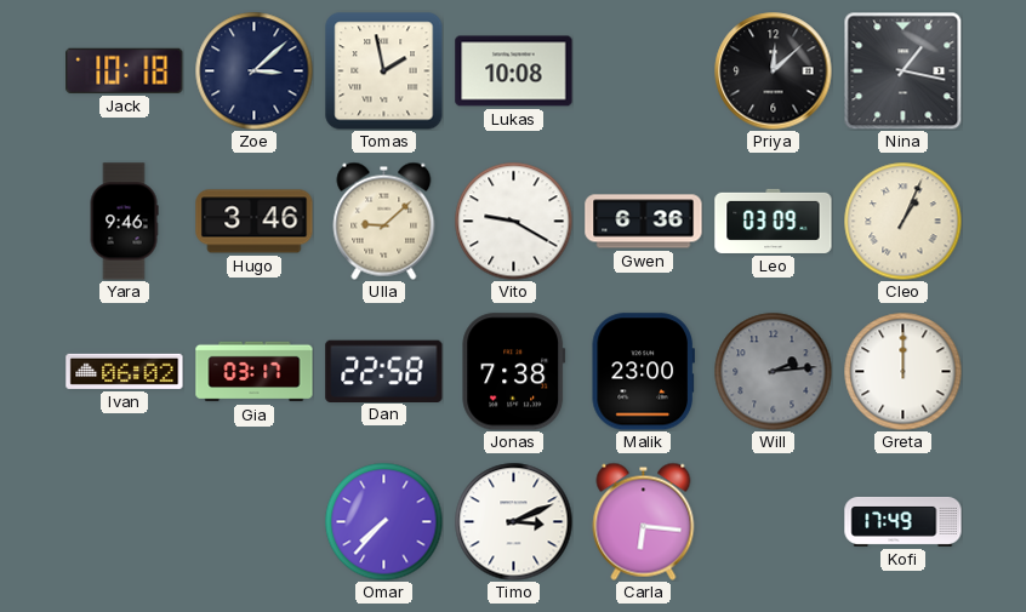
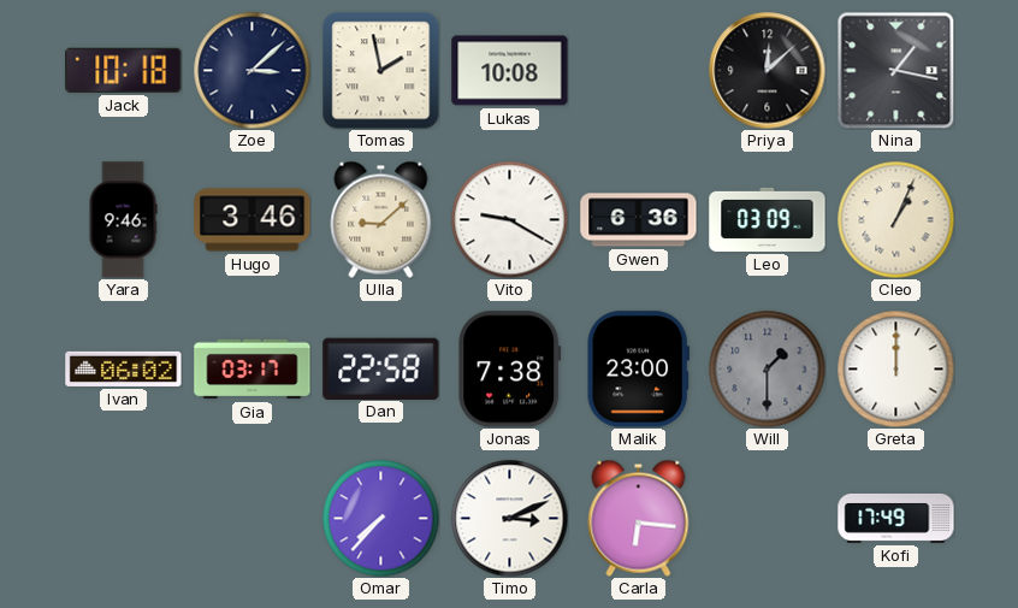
Will: 2:14 -> 1:30
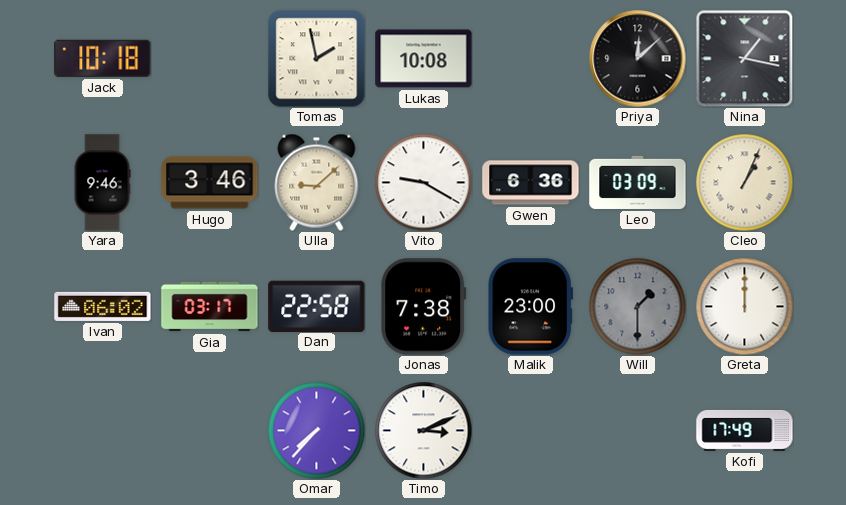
Zoe: 3:08 -> none
Carla: 6:16 -> none
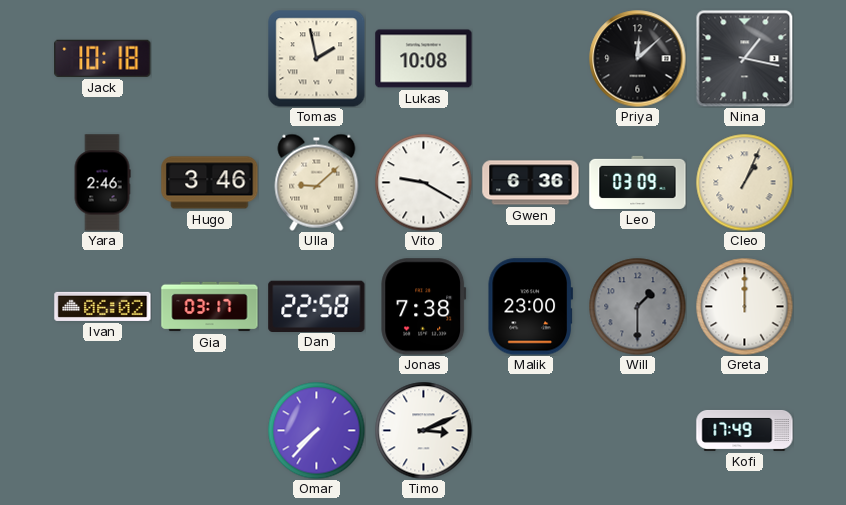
Yara: 9:46 -> 2:46
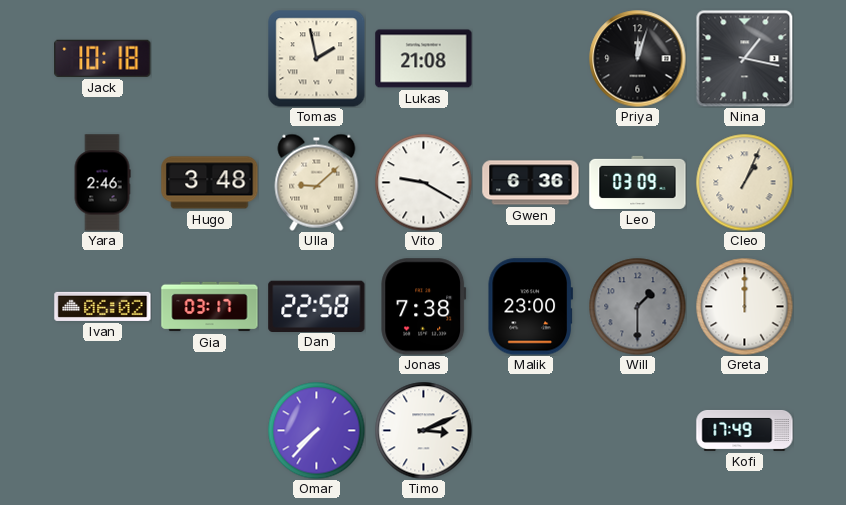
Lukas: 10:08 -> 21:08
Priya: 12:08 -> 12:03
Hugo: 3:46 -> 3:48
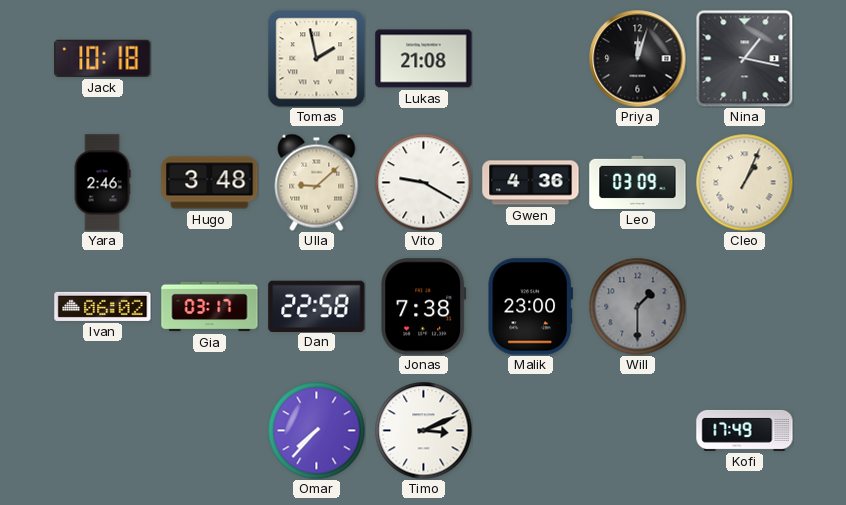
Gwen: 6:36 -> 4:36
Greta: 12:00 -> none
